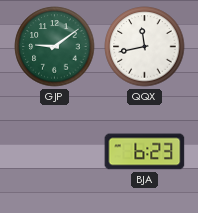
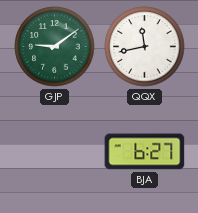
BJA: 6:23 -> 6:27
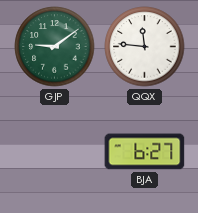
QQX: 11:43 -> 11:46
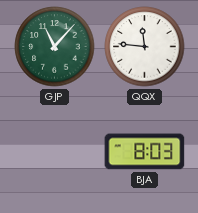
GJP: 9:09 -> 11:07
BJA: 6:27 -> 8:03
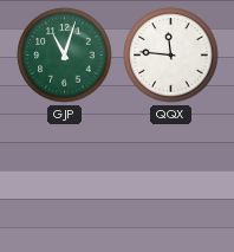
GJP: 11:07 -> 11:03
BJA: 8:03 -> none
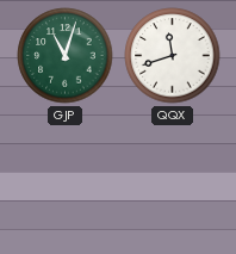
QQX: 11:46 -> 11:42
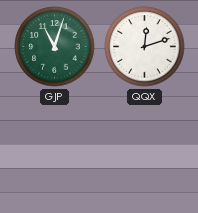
QQX: 11:42 -> 12:12
